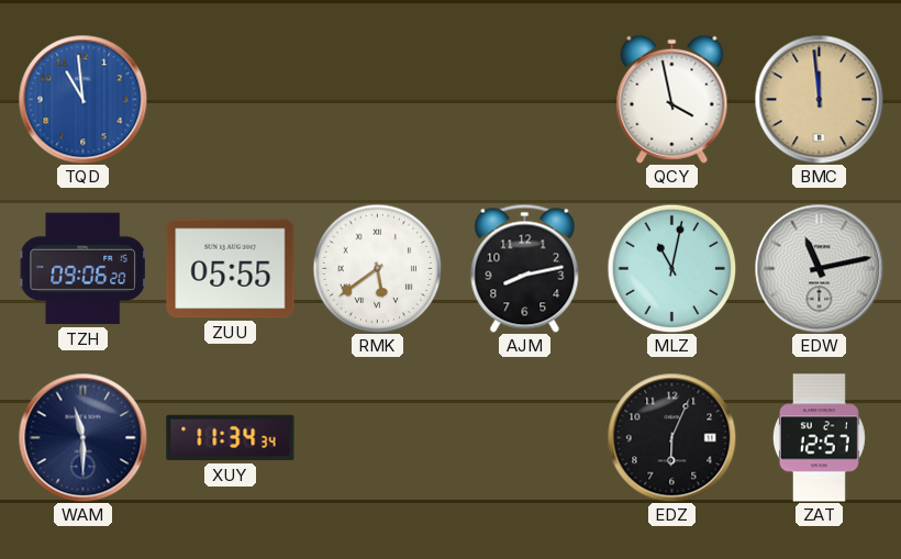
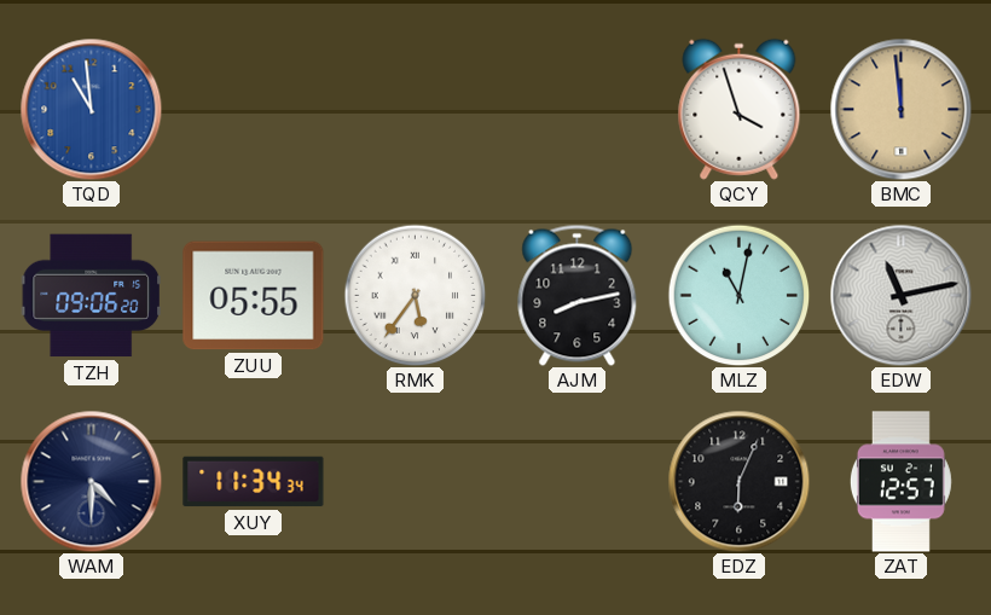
QCY: 3:58 -> 3:57
RMK: 5:39 -> 5:36
WAM: 11:30 -> 4:30
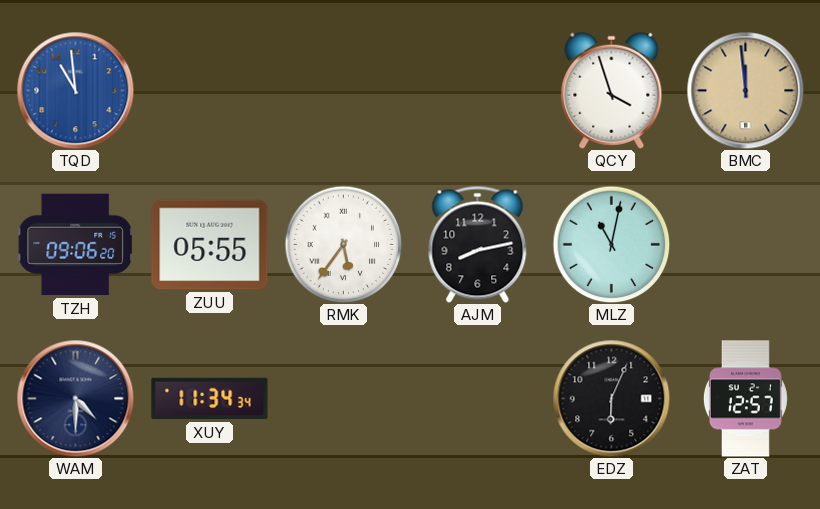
EDW: 11:13 -> none
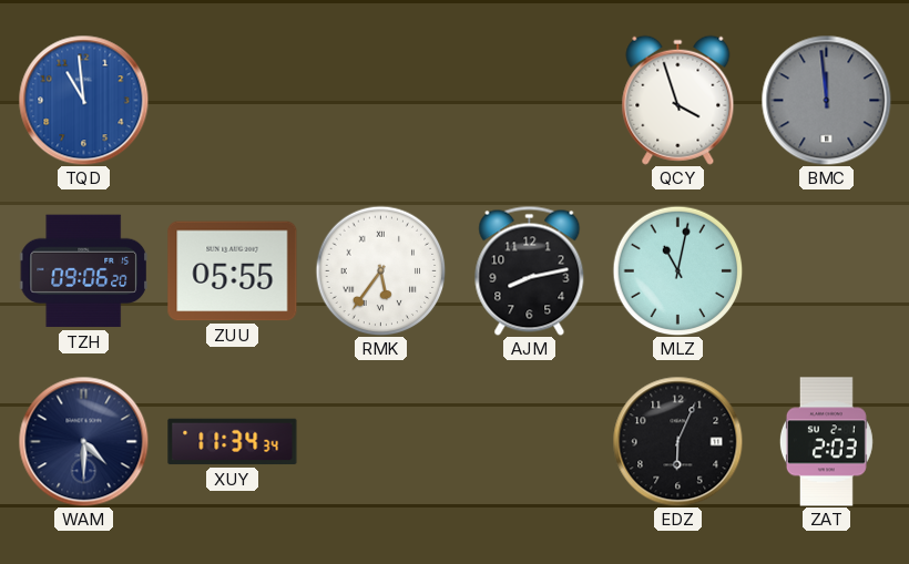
BMC dial: champagne -> grey
ZAT: 12:57 -> 2:03
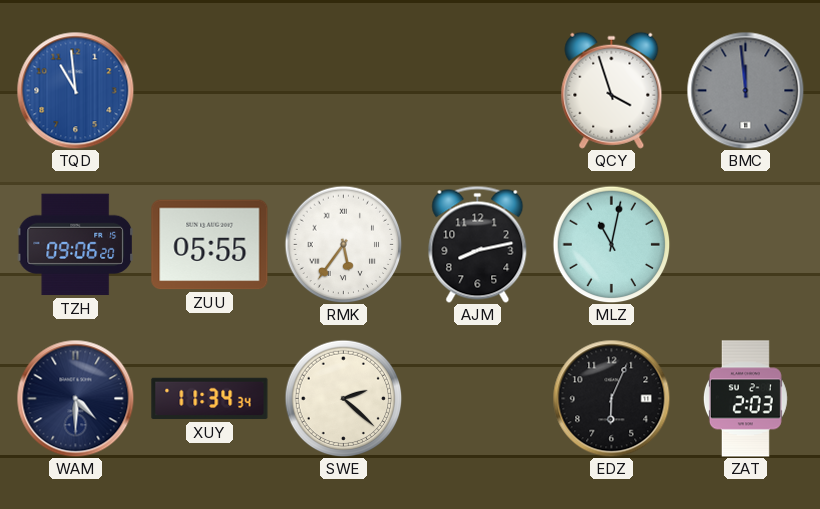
SWE: none -> 2:22
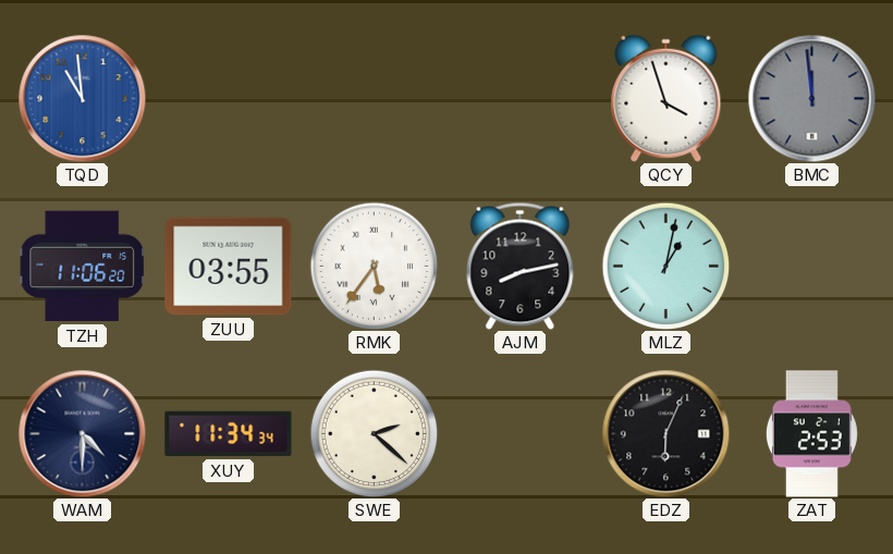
TZH: 09:06 -> 11:06
ZUU: 05:55 -> 03:55
MLZ: 11:02 -> 1:02
ZAT: 2:03 -> 2:53
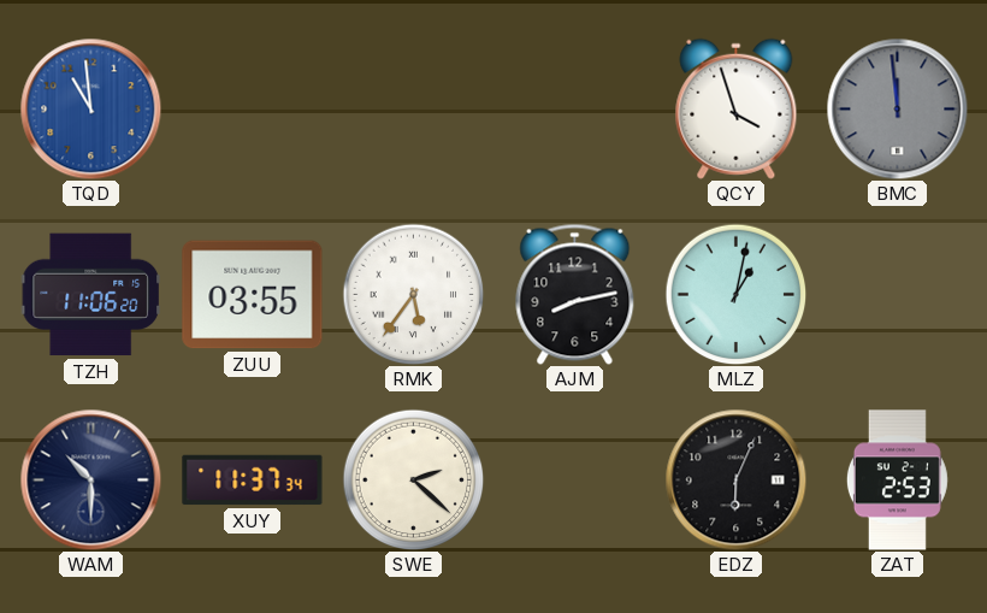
WAM: 4:30 -> 10:30
XUY: 11:34 -> 11:37
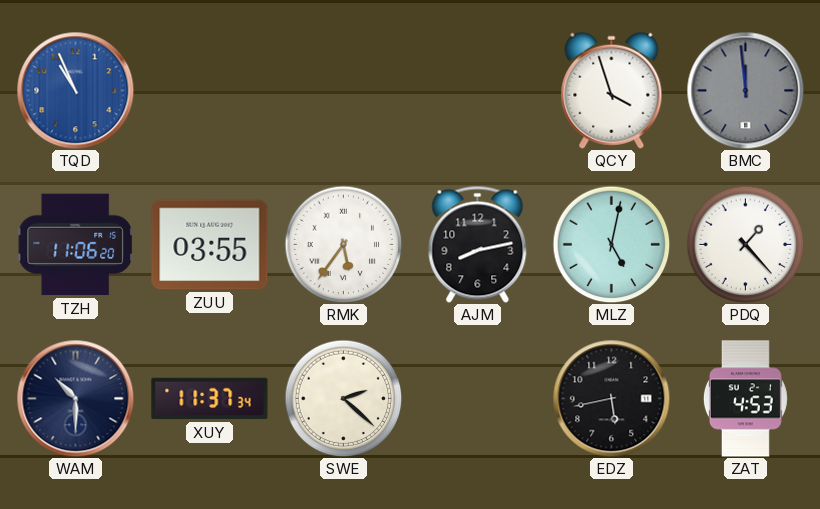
TQD: 10:59 -> 10:56
MLZ: 1:02 -> 5:02
PDQ: none -> 1:23
EDZ: 6:04 -> 5:43
ZAT: 2:53 -> 4:53
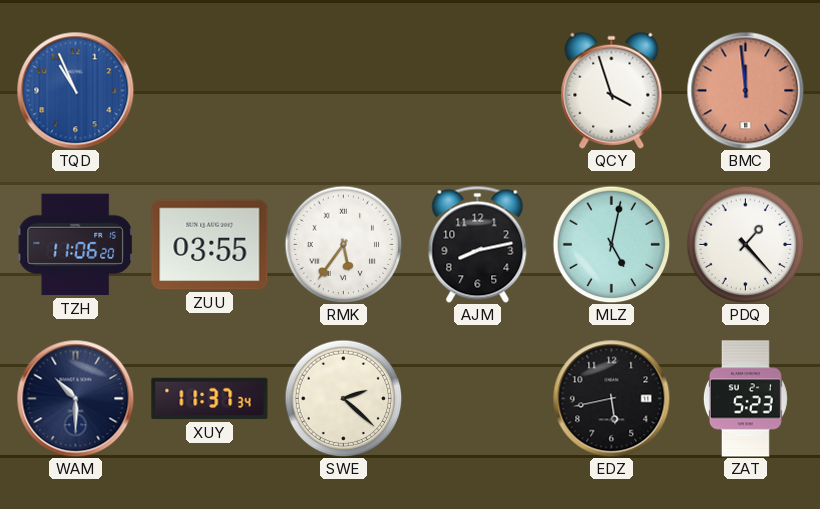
BMC dial: grey -> salmon
ZAT: 4:53 -> 5:23
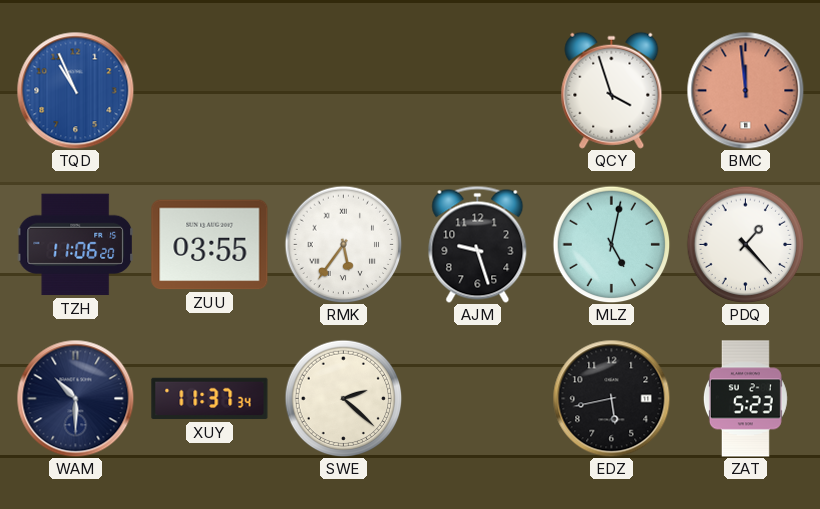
AJM: 8:13 -> 9:27
